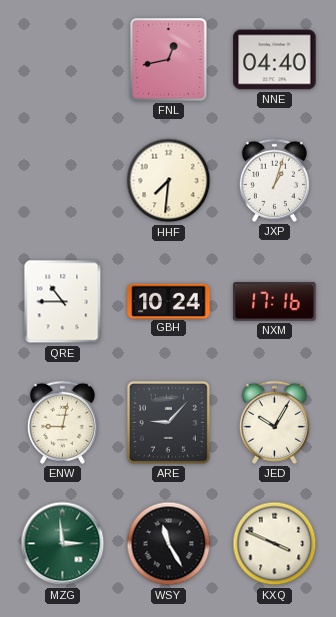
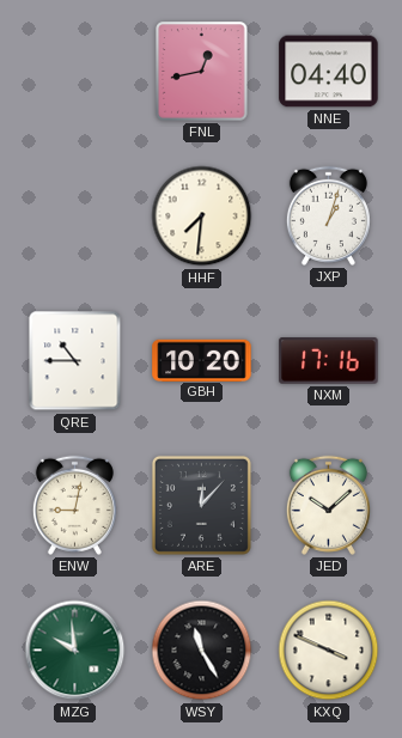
GBH: 10:24 -> 10:20
ARE: 9:07 -> 12:07
JED: 10:05 -> 10:08
MZG: 2:59 -> 9:59
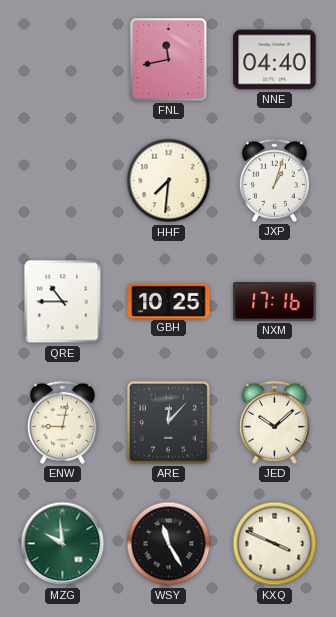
FNL: 12:43 -> 11:43
GBH: 10:20 -> 10:25
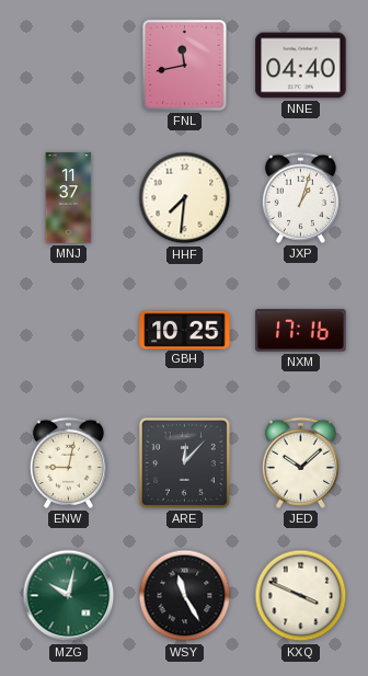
MNJ: none -> 11:37
QRE: 10:45 -> none
MZG: 9:59 -> 10:02
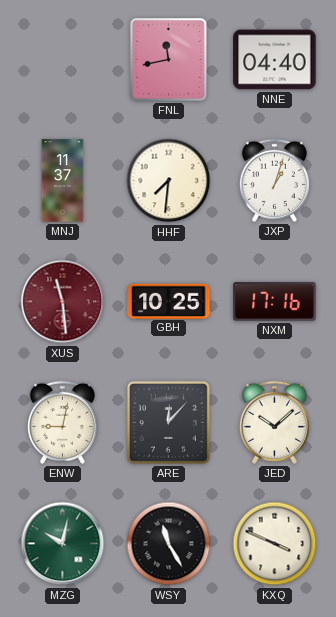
XUS: none -> 11:29
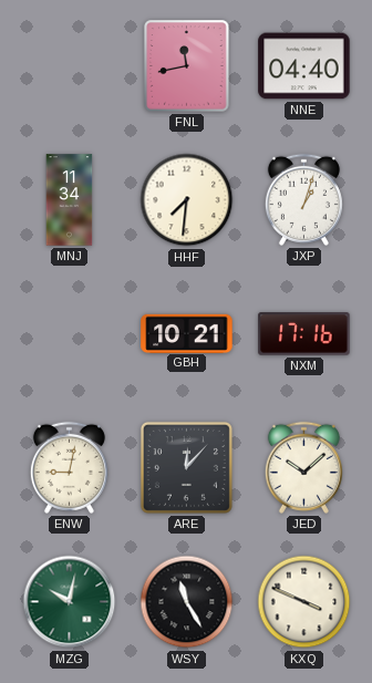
MNJ: 11:37 -> 11:34
XUS: 11:29 -> none
GBH: 10:25 -> 10:21
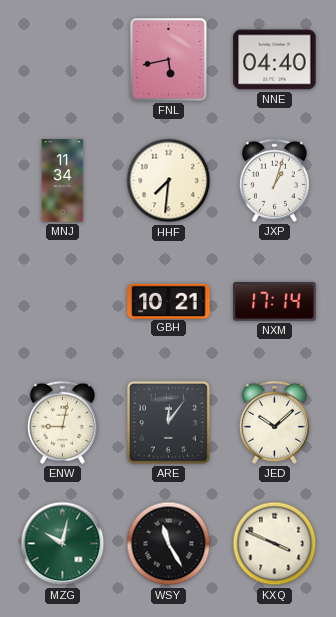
FNL: 11:43 -> 5:43
NXM: 17:16 -> 17:14
ARE: 12:07 -> 12:06
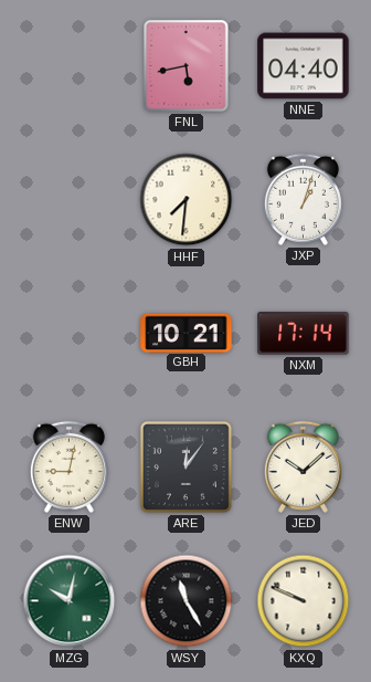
MNJ: 11:34 -> none
KXQ: 3:49 -> 9:49
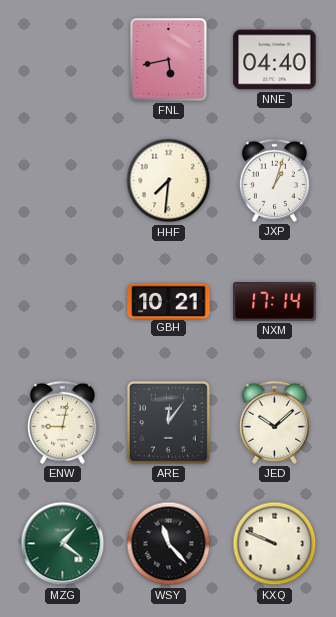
MZG: 10:02 -> 1:21
WSY: 11:25 -> 11:23
